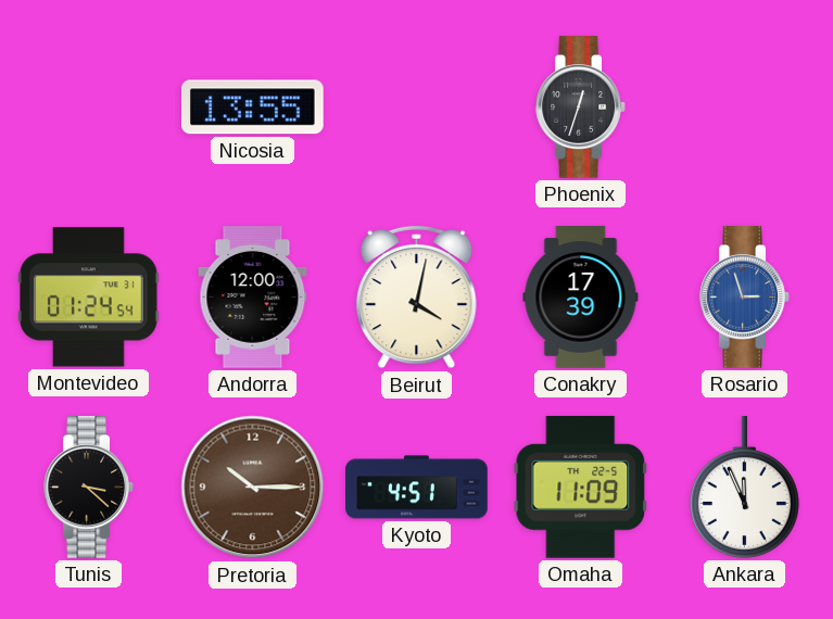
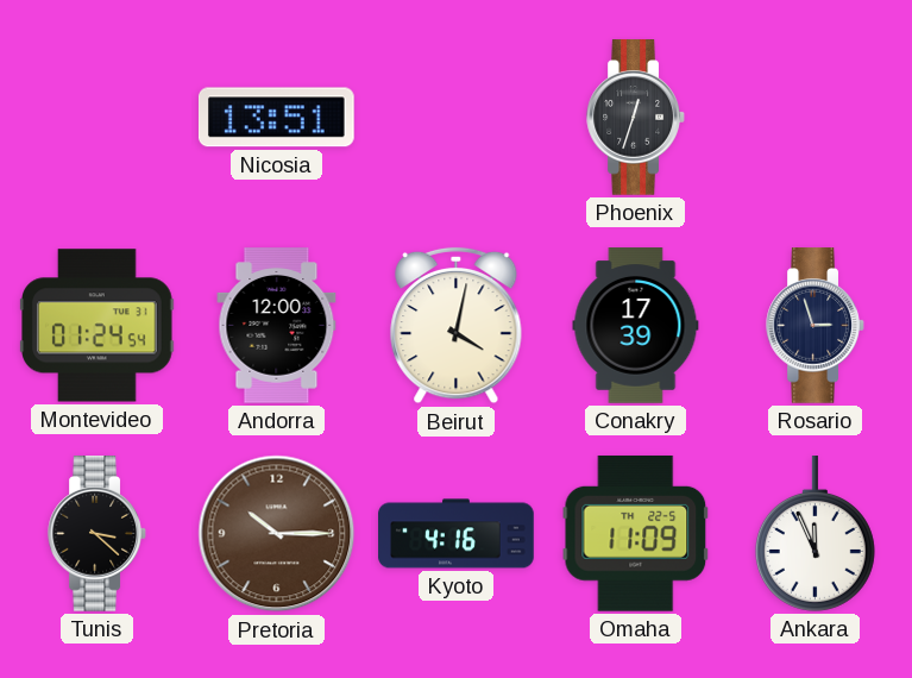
Nicosia: 13:55 -> 13:51
Rosario dial: blue -> navy
Kyoto: 4:51 -> 4:16
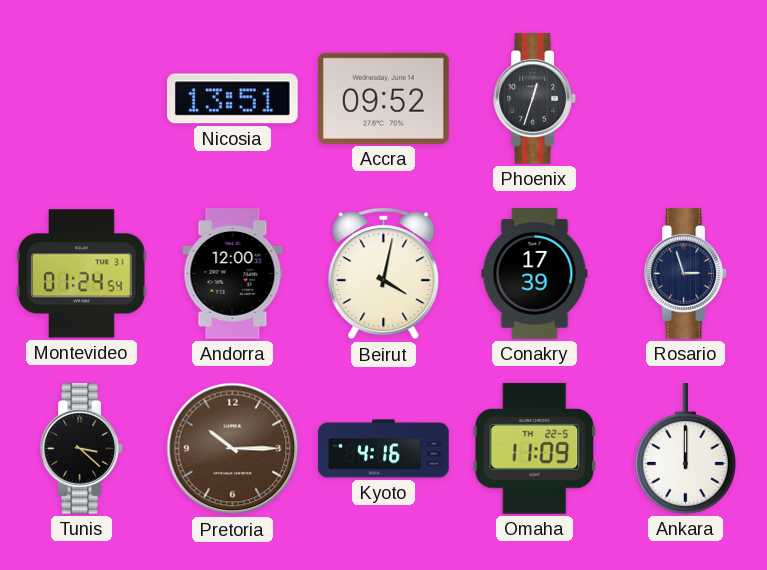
Accra: none -> 09:52
Ankara: 11:56 -> 12:00
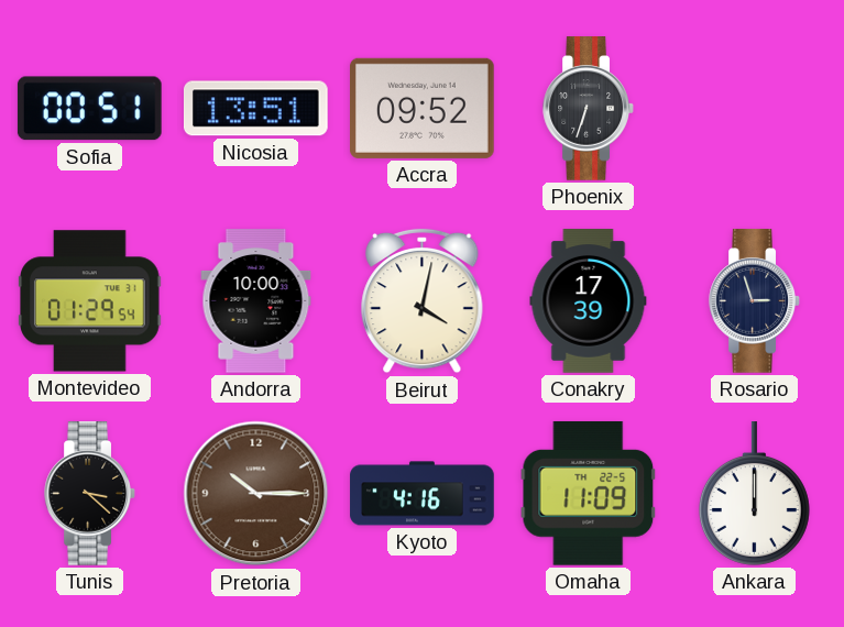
Sofia: none -> 00:51
Phoenix: 12:33 -> 6:33
Montevideo: 01:24 -> 01:29
Andorra: 12:00 -> 10:00
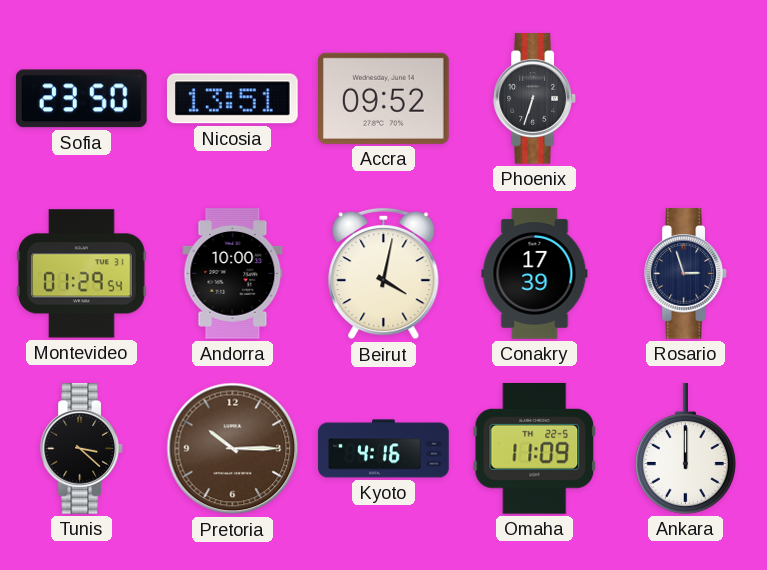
Sofia: 00:51 -> 23:50
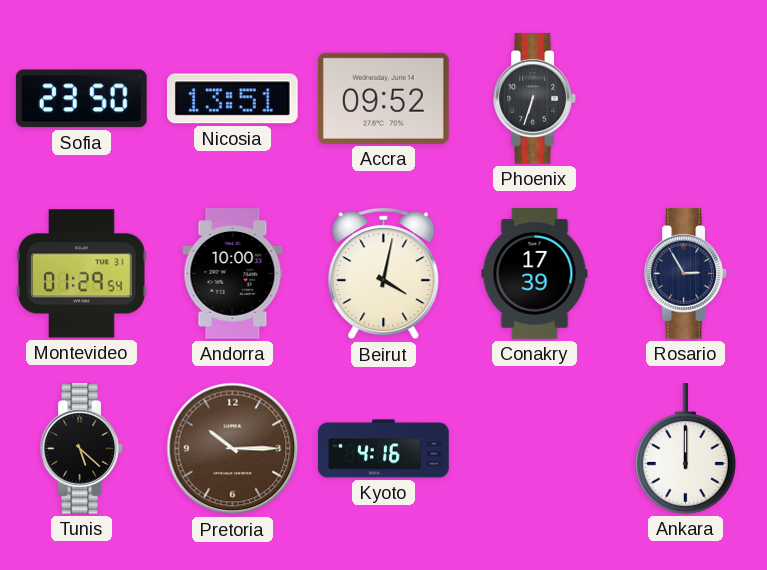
Rosario: 2:57 -> 2:55
Tunis: 3:22 -> 5:22
Omaha: 11:09 -> none
